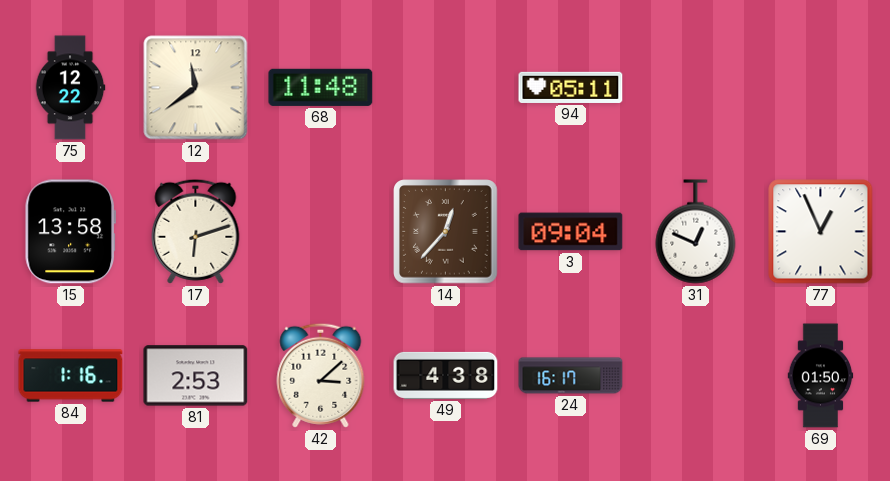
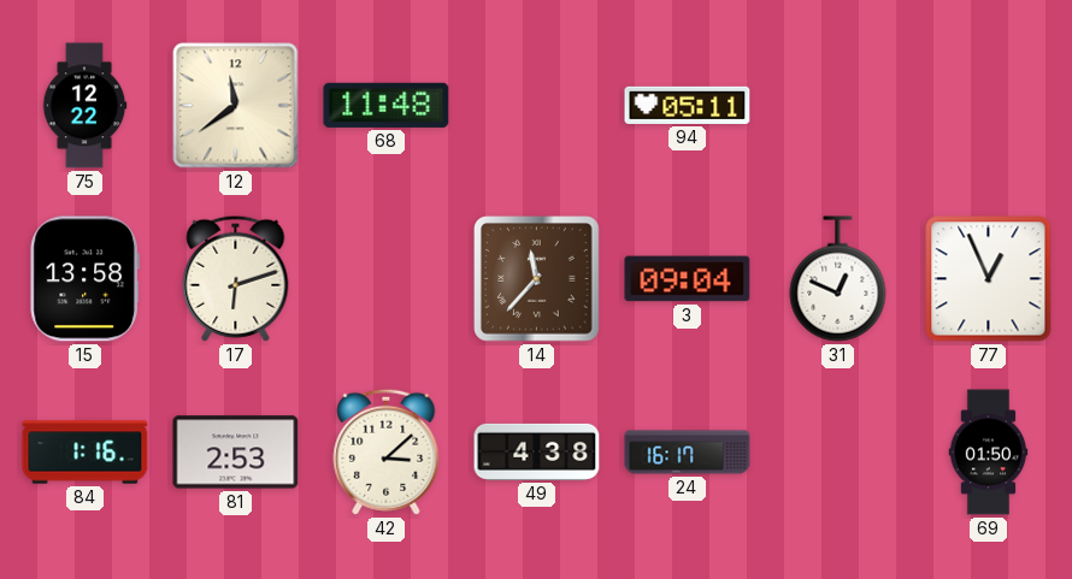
14: 12:37 -> 11:37
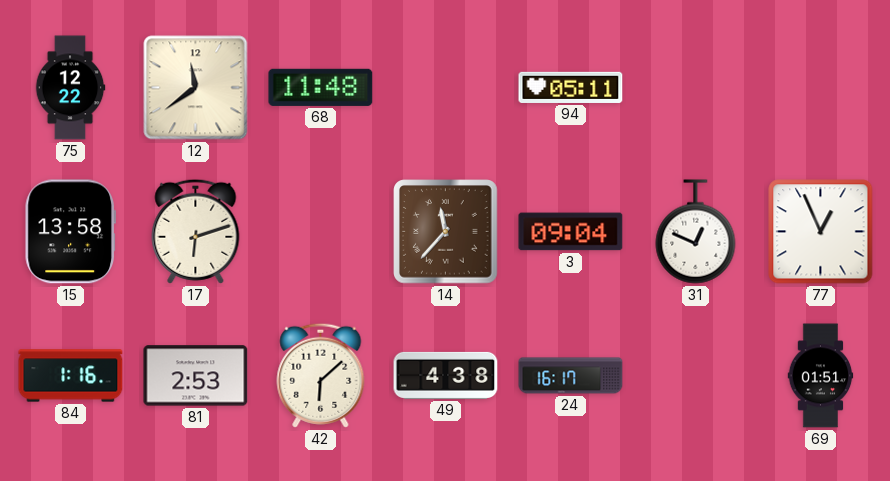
42: 3:08 -> 6:08
69: 01:50 -> 01:51
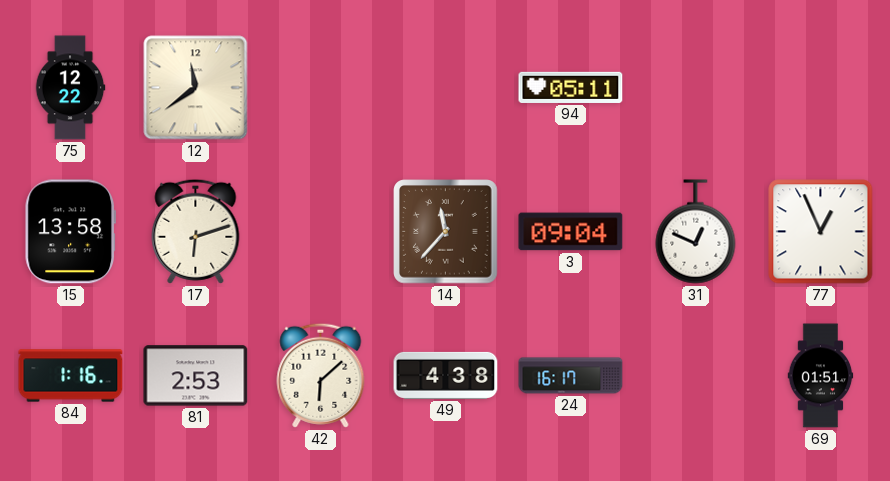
68: 11:48 -> none
